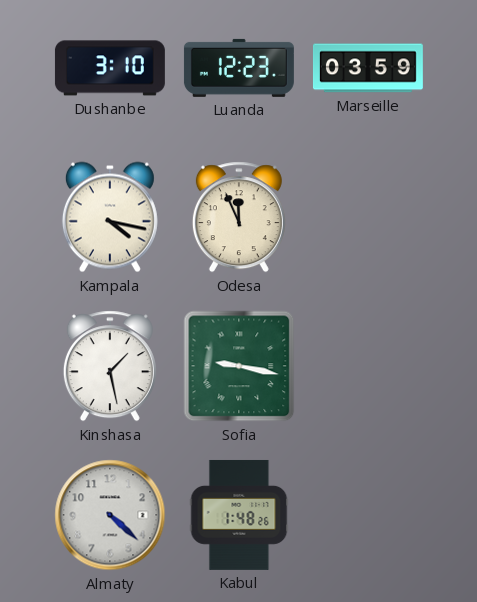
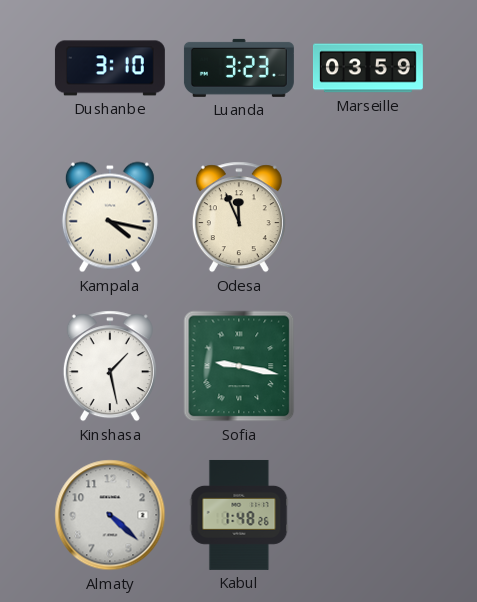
Luanda: 12:23 -> 3:23
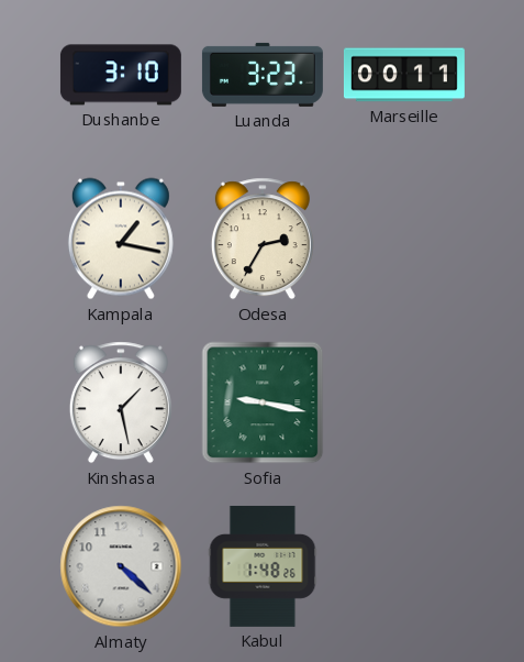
Marseille: 03:59 -> 00:11
Kampala: 4:17 -> 1:17
Odesa: 11:56 -> 2:35
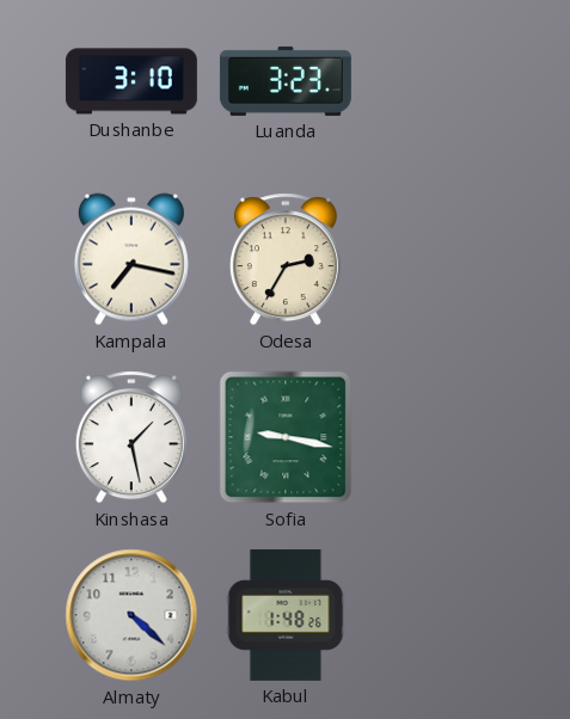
Marseille: 00:11 -> none
Kampala: 1:17 -> 7:17
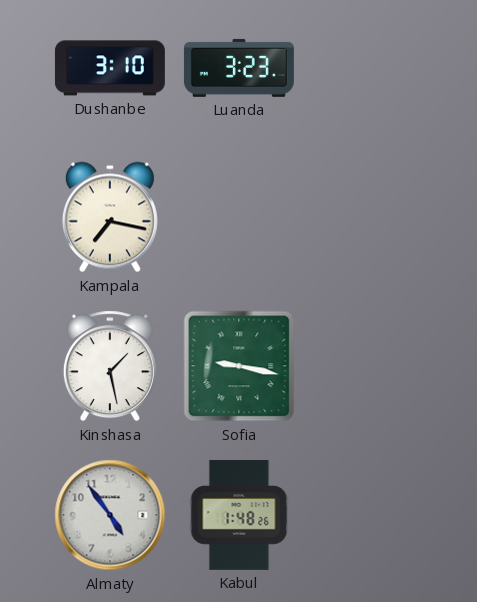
Odesa: 2:35 -> none
Almaty: 4:22 -> 4:54
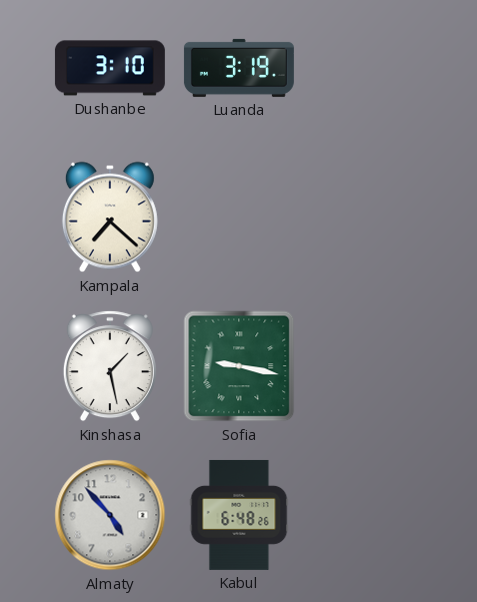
Luanda: 3:23 -> 3:19
Kampala: 7:17 -> 7:22
Almaty: 4:54 -> 4:53
Kabul: 1:48 -> 6:48
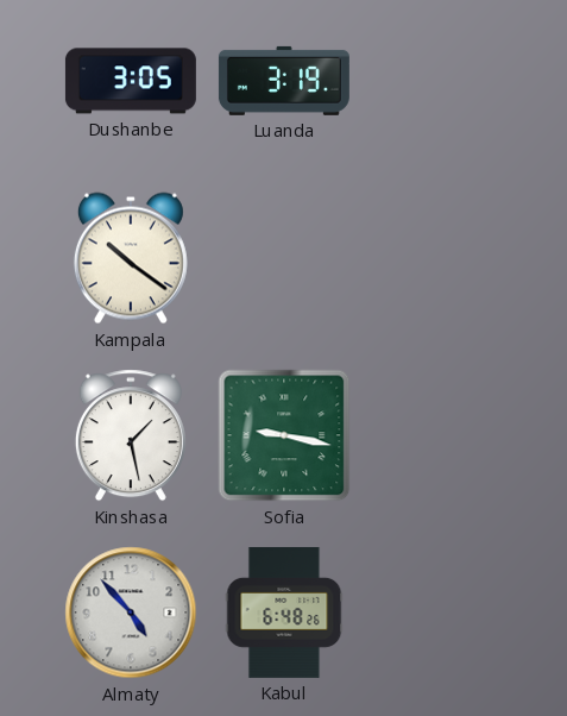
Dushanbe: 3:10 -> 3:05
Kampala: 7:22 -> 10:21
